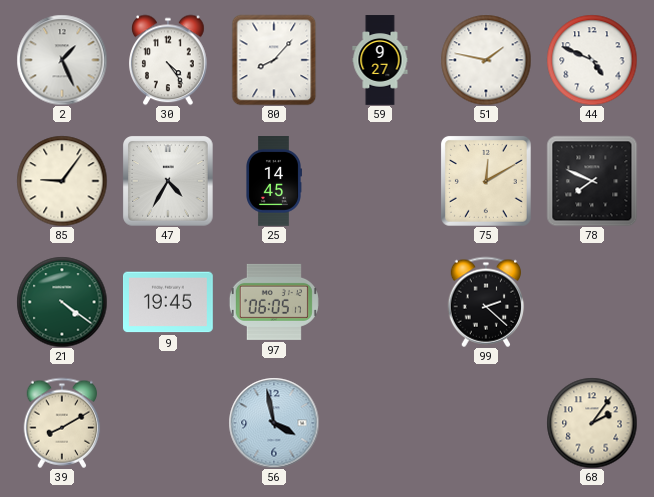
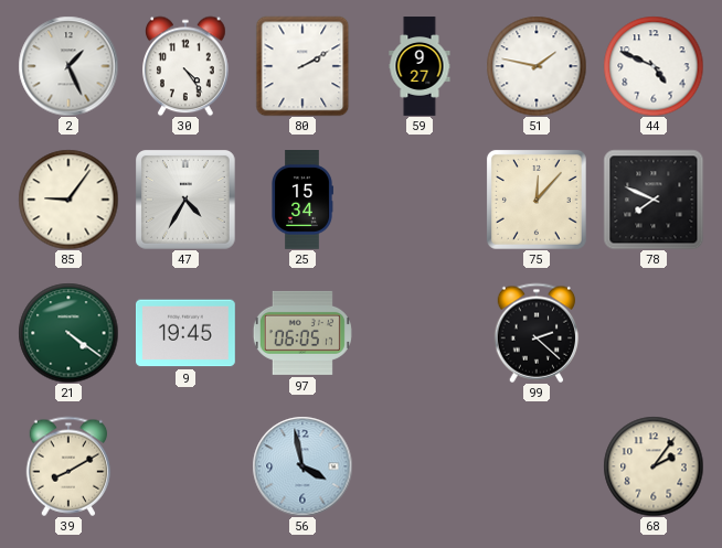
80: 8:07 -> 2:10
25: 14:45 -> 15:34
75: 12:10 -> 12:07
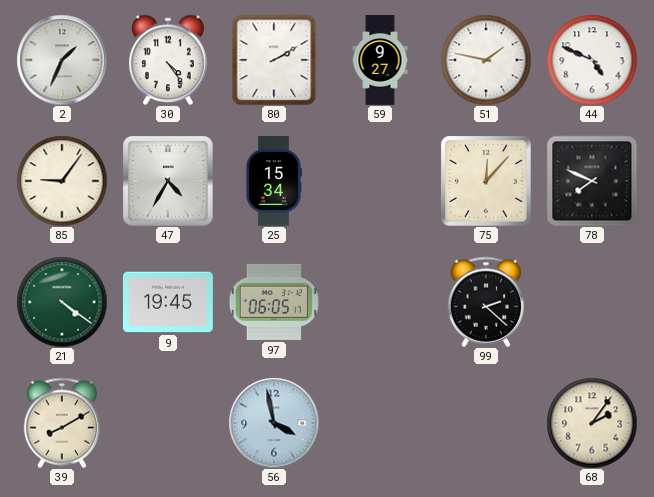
2: 1:26 -> 1:34
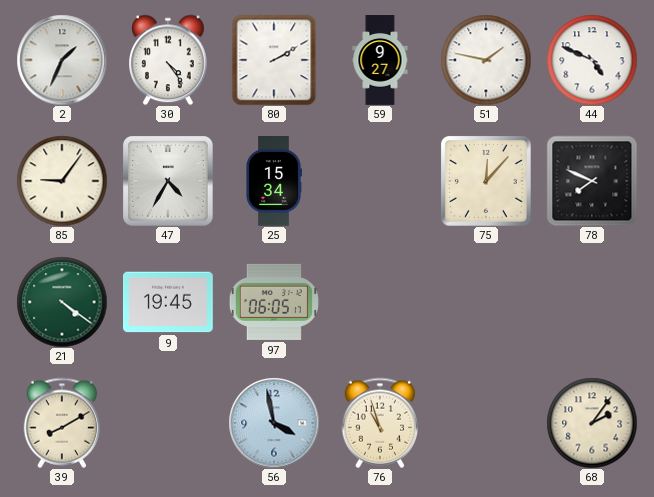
99: 2:22 -> none
76: none -> 10:57
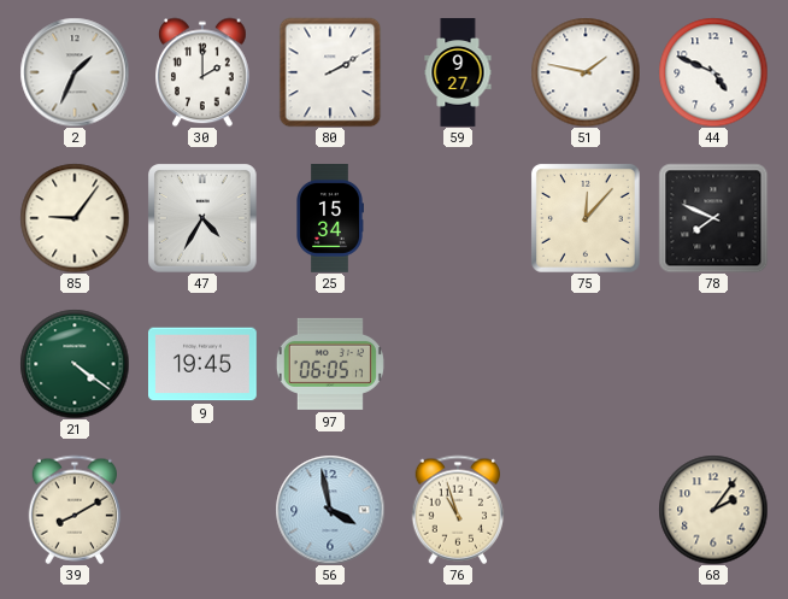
30: 4:24 -> 2:00
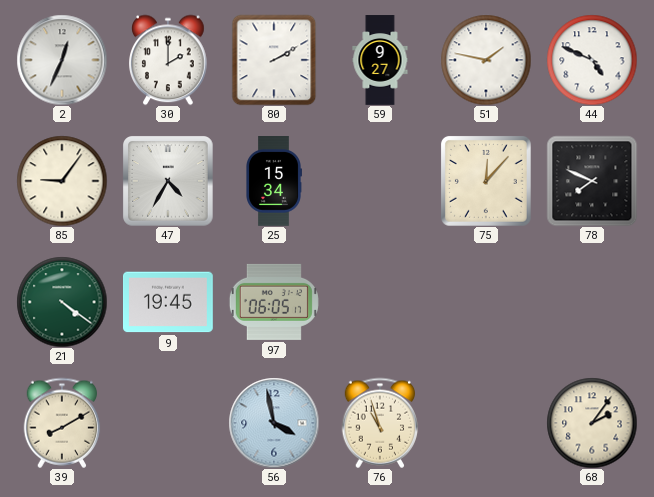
2: 1:34 -> 12:34
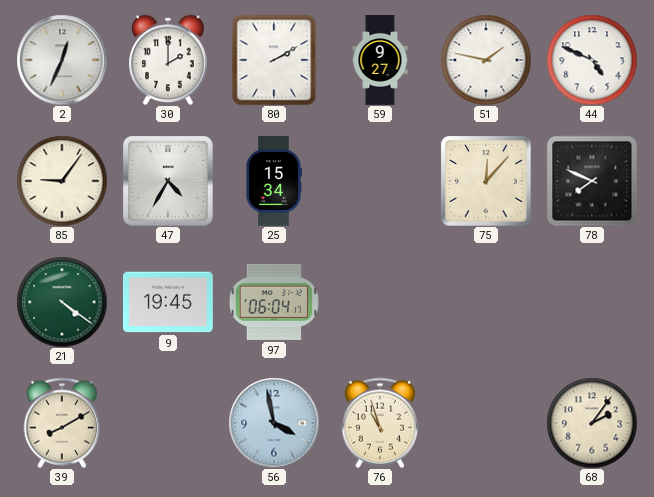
97: 06:05 -> 06:04
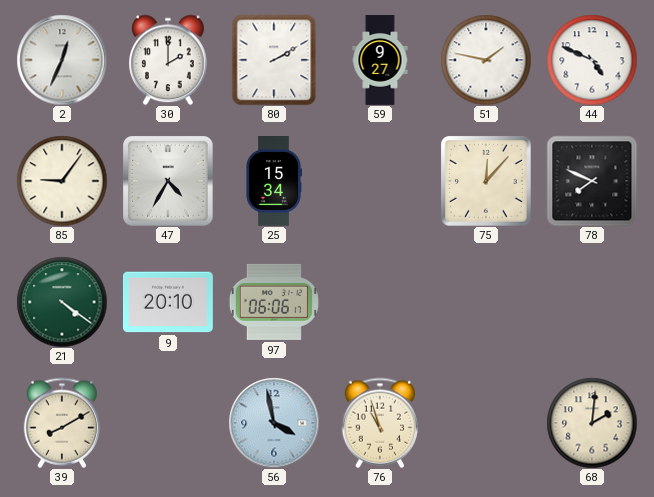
9: 19:45 -> 20:10
97: 06:04 -> 06:06
68: 2:06 -> 2:01
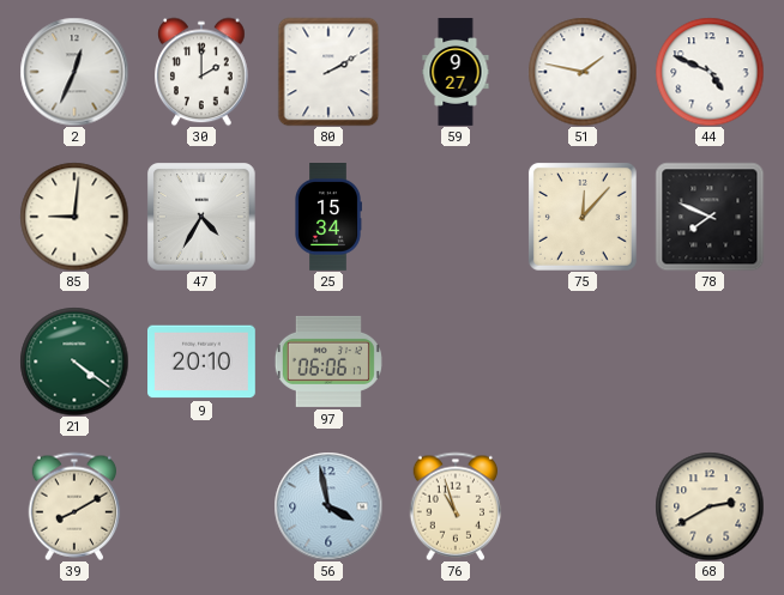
85: 9:06 -> 9:01
68: 2:01 -> 2:40
